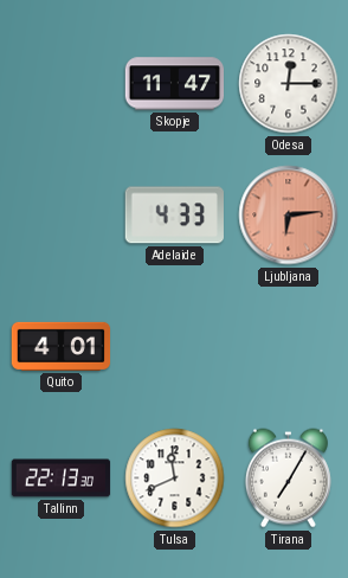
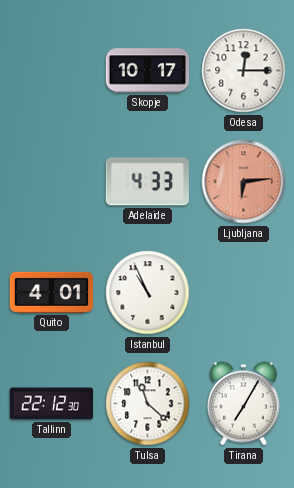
Skopje: 11:47 -> 10:17
Istanbul: none -> 10:56
Tallinn: 22:13 -> 22:12
Tulsa: 11:41 -> 11:22
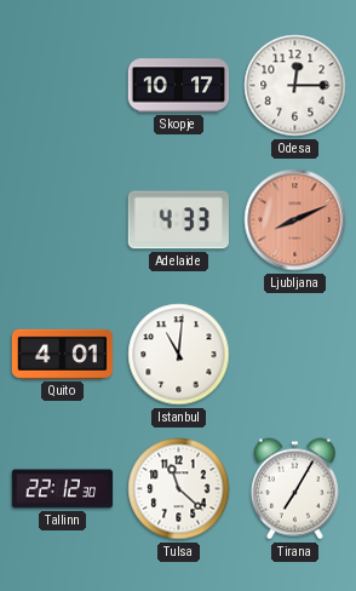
Ljubljana: 6:14 -> 8:11
Istanbul: 10:56 -> 11:01
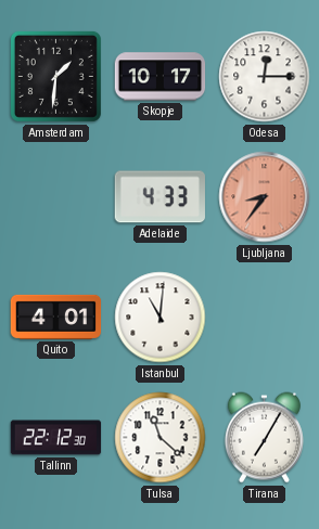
Amsterdam: none -> 1:31
Ljubljana: 8:11 -> 8:36
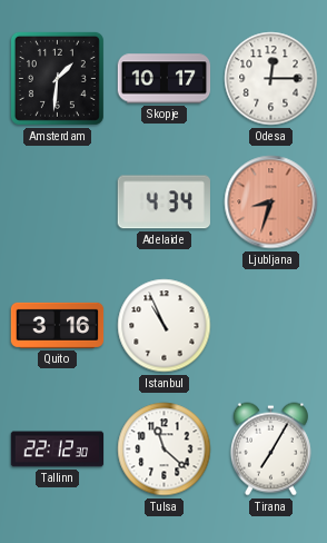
Adelaide: 4:33 -> 4:34
Ljubljana: 8:36 -> 8:33
Quito: 4:01 -> 3:16
Istanbul: 11:01 -> 10:56
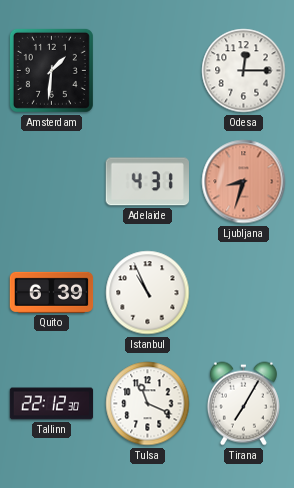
Skopje: 10:17 -> none
Adelaide: 4:34 -> 4:31
Quito: 3:16 -> 6:39
Tulsa: 11:22 -> 11:19
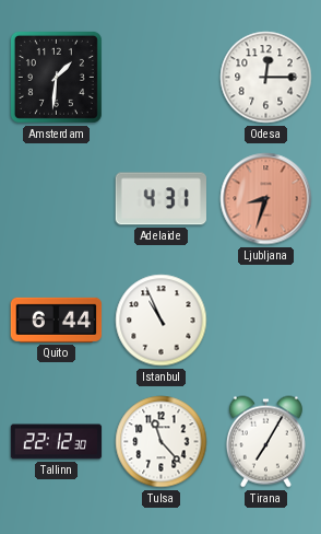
Quito: 6:39 -> 6:44
Tulsa: 11:19 -> 11:23
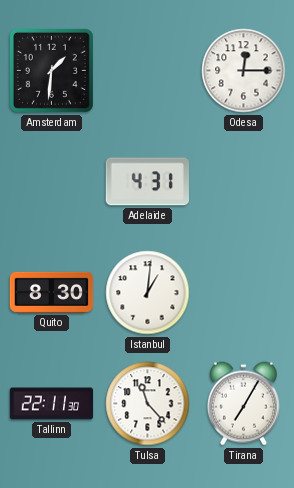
Ljubljana: 8:33 -> none
Quito: 6:44 -> 8:30
Istanbul: 10:56 -> 1:01
Tallinn: 22:12 -> 22:11
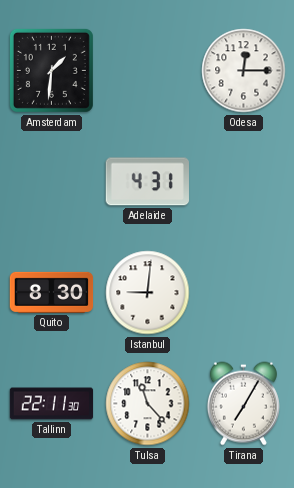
Istanbul: 1:01 -> 9:01
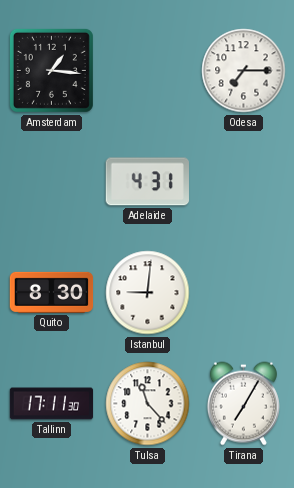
Amsterdam: 1:31 -> 1:16
Odesa: 12:15 -> 7:15
Tallinn: 22:11 -> 17:11
